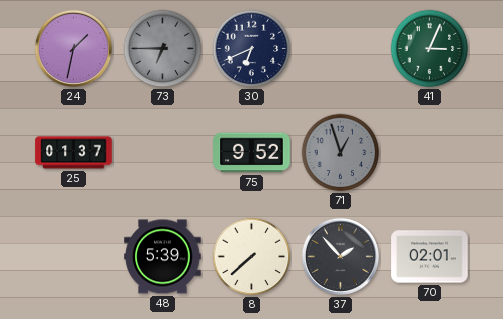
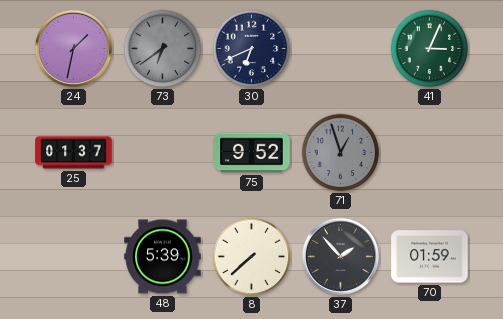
73: 6:45 -> 6:39
70: 02:01 -> 01:59
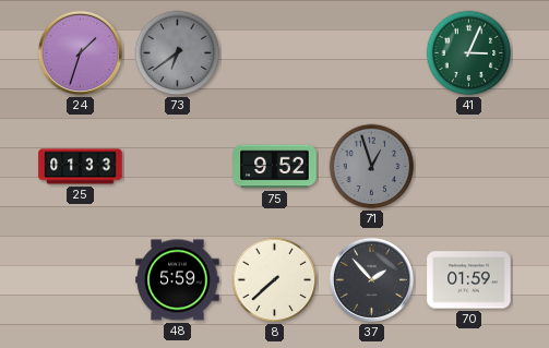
24: 1:32 -> 1:33
30: 6:41 -> none
25: 01:37 -> 01:33
48: 5:39 -> 5:59
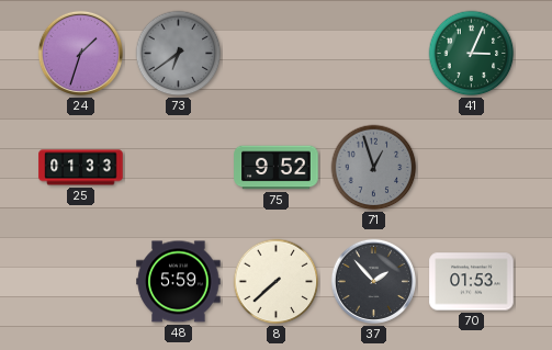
70: 01:59 -> 01:53
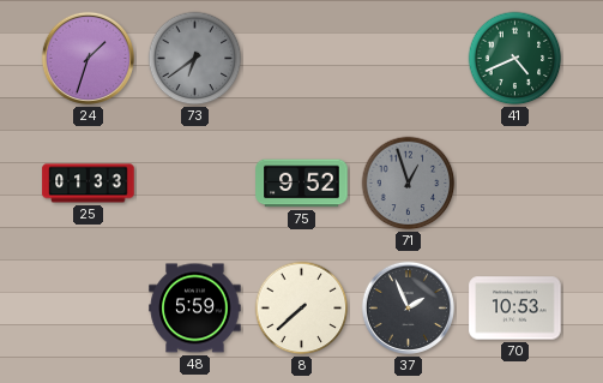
41: 3:04 -> 4:41
37: 1:53 -> 1:56
70: 01:53 -> 10:53
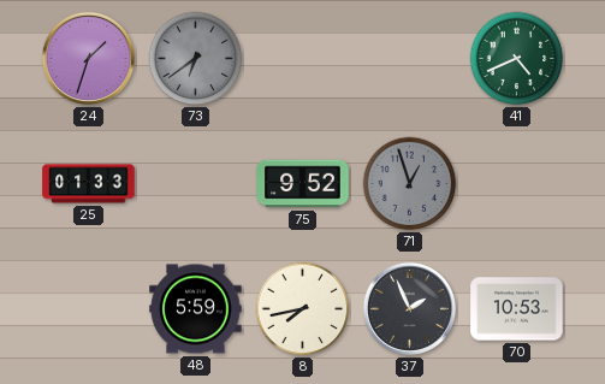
8: 7:38 -> 7:43
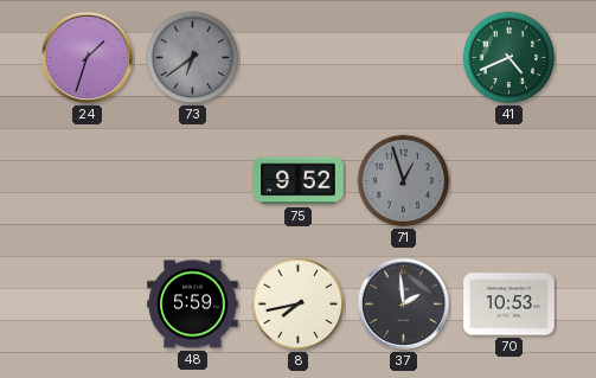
25: 01:33 -> none
37: 1:56 -> 1:59
